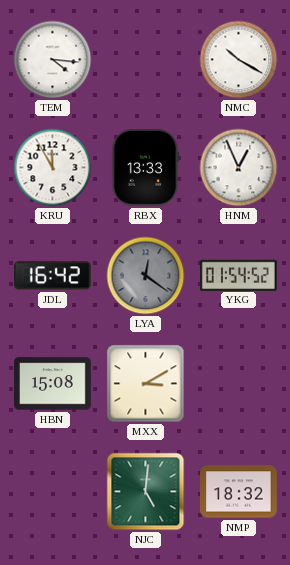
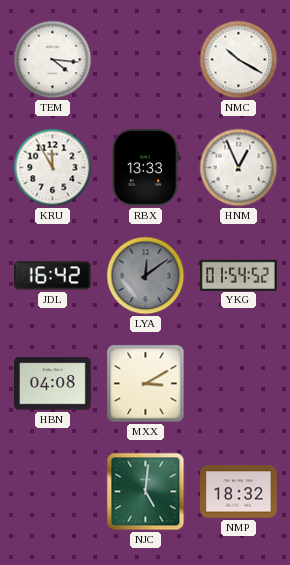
LYA: 12:21 -> 12:09
HBN: 15:08 -> 04:08
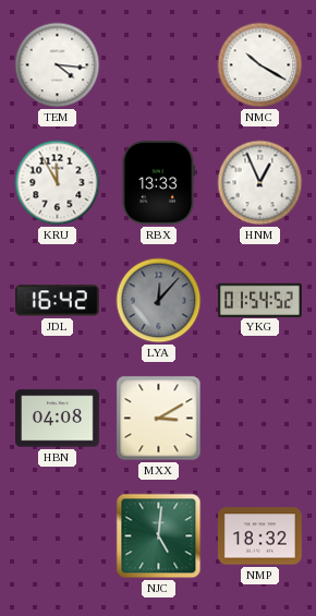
LYA: 12:09 -> 12:07
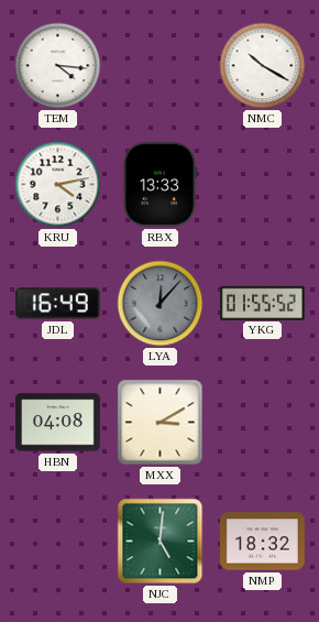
KRU: 11:55 -> 4:13
HNM: 12:56 -> none
JDL: 16:42 -> 16:49
YKG: 01:54 -> 01:55
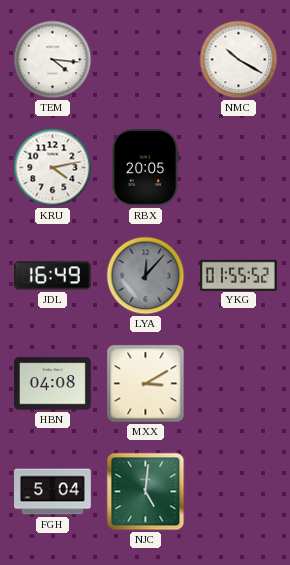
RBX: 13:33 -> 20:05
FGH: none -> 5:04
NMP: 18:32 -> none
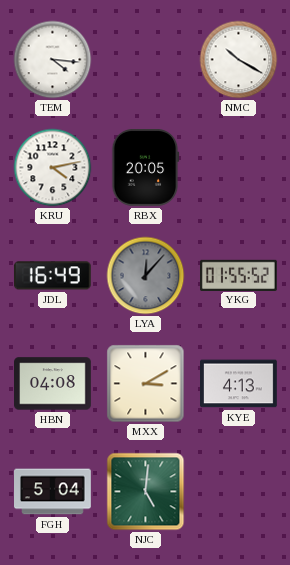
KYE: none -> 4:13
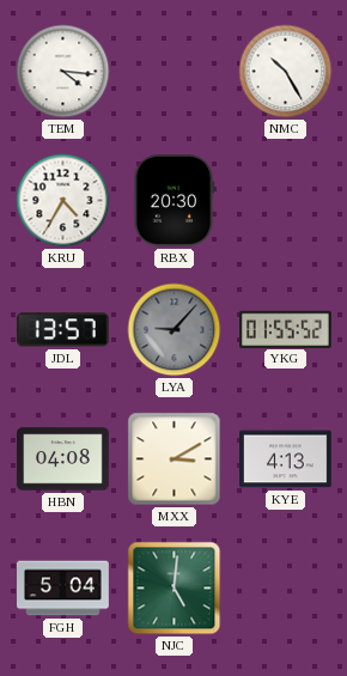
NMC: 10:20 -> 10:25
KRU: 4:13 -> 4:35
RBX: 20:05 -> 20:30
JDL: 16:49 -> 13:57
LYA: 12:07 -> 9:07
